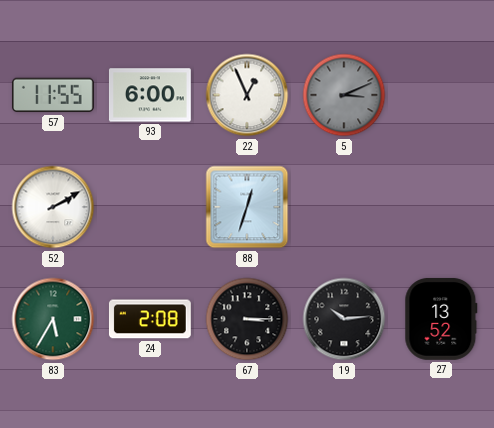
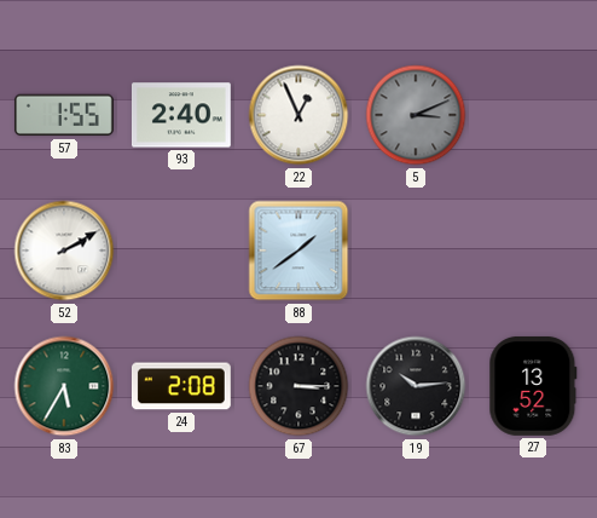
57: 11:55 -> 1:55
93: 6:00 -> 2:40
88: 12:33 -> 1:39
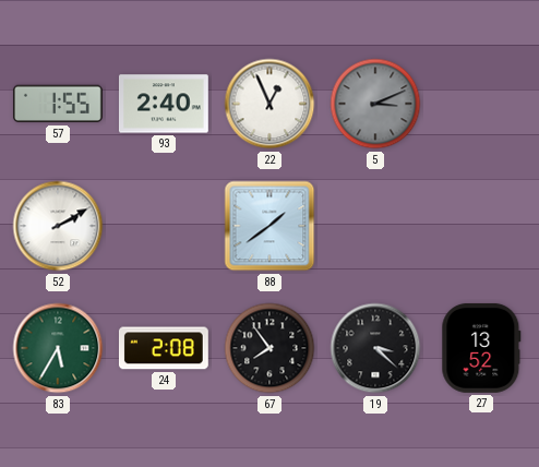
67: 3:15 -> 7:54
19: 10:14 -> 3:22
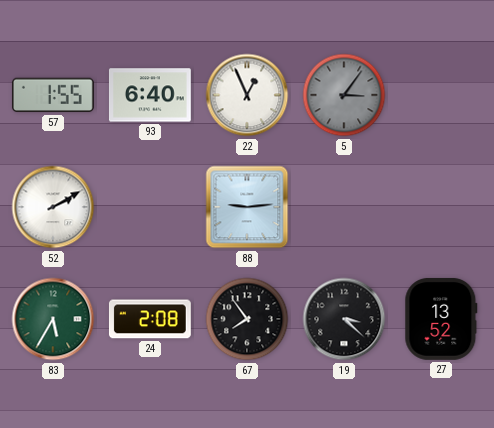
93: 2:40 -> 6:40
5: 3:11 -> 3:06
88: 1:39 -> 9:14
